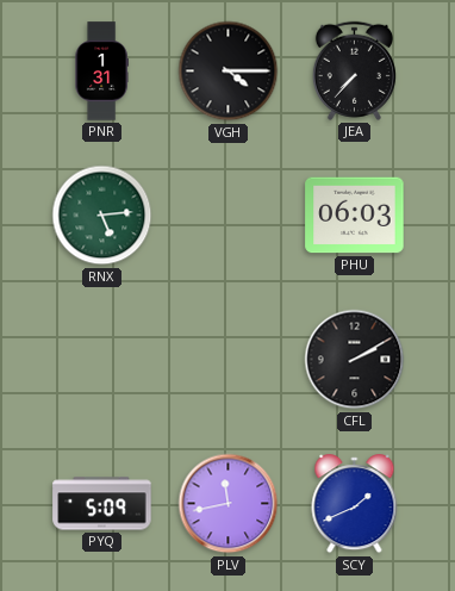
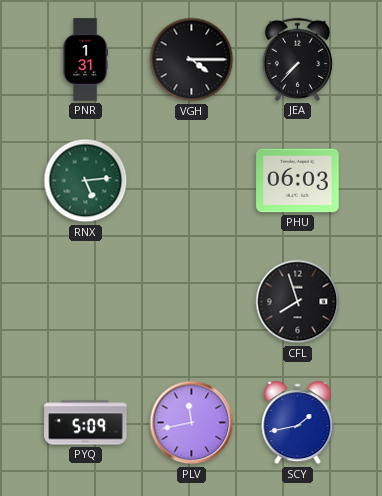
CFL: 2:10 -> 7:57
SCY: 1:41 -> 1:43
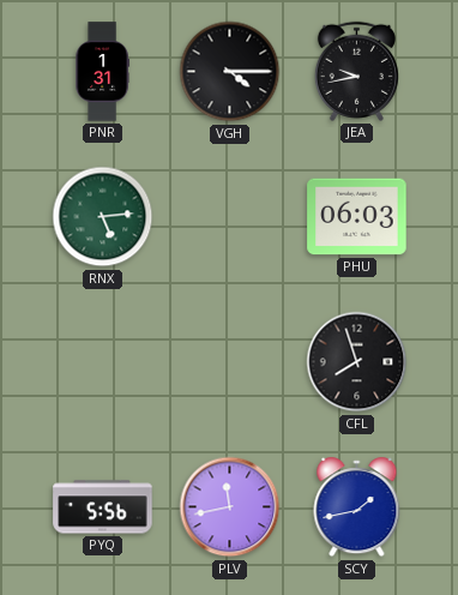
JEA: 7:37 -> 9:43
PYQ: 5:09 -> 5:56
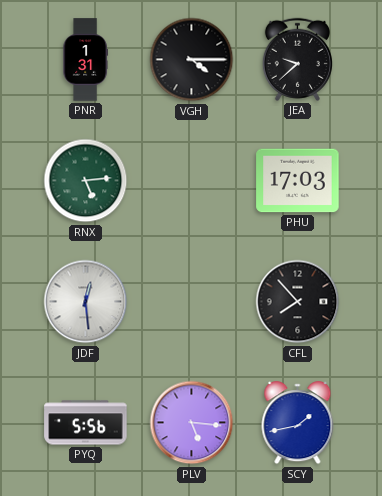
JEA: 9:43 -> 9:38
PHU: 06:03 -> 17:03
JDF: none -> 12:29
CFL: 7:57 -> 7:53
PLV: 11:43 -> 5:16
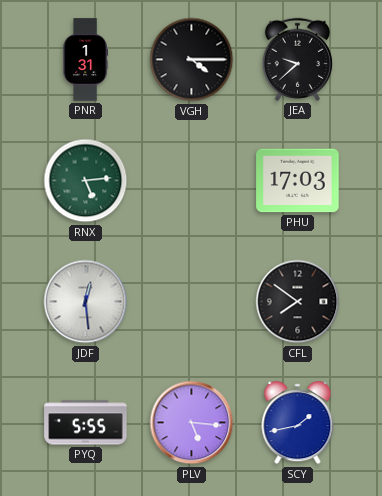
CFL: 7:53 -> 7:51
PYQ: 5:56 -> 5:55
